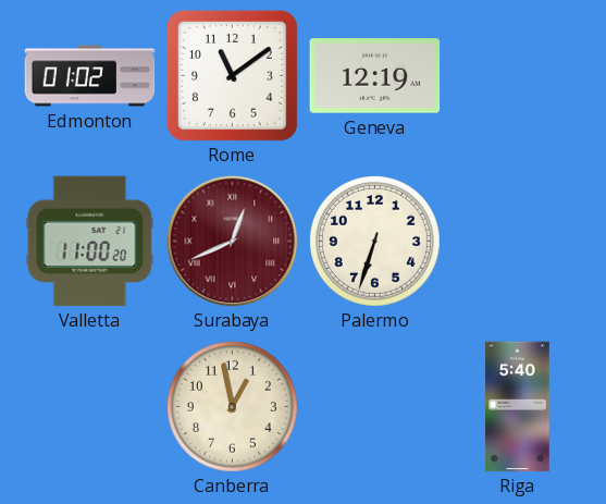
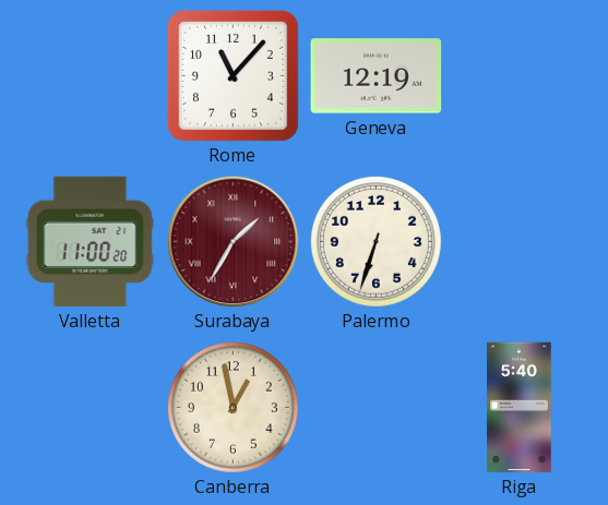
Edmonton: 01:02 -> none
Rome: 11:09 -> 11:07
Surabaya: 12:41 -> 1:35
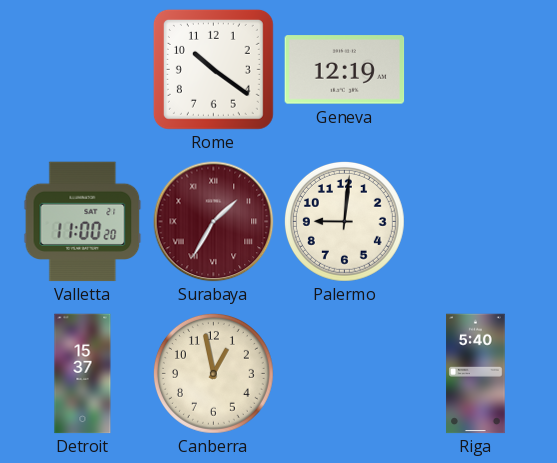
Rome: 11:07 -> 10:21
Palermo: 6:33 -> 9:01
Detroit: none -> 15:37
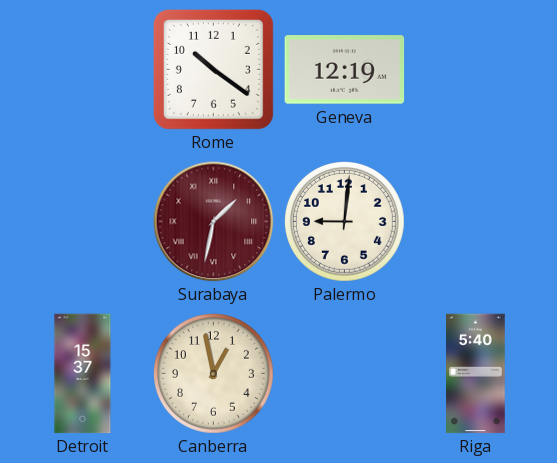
Valletta: 11:00 -> none
Surabaya: 1:35 -> 1:32
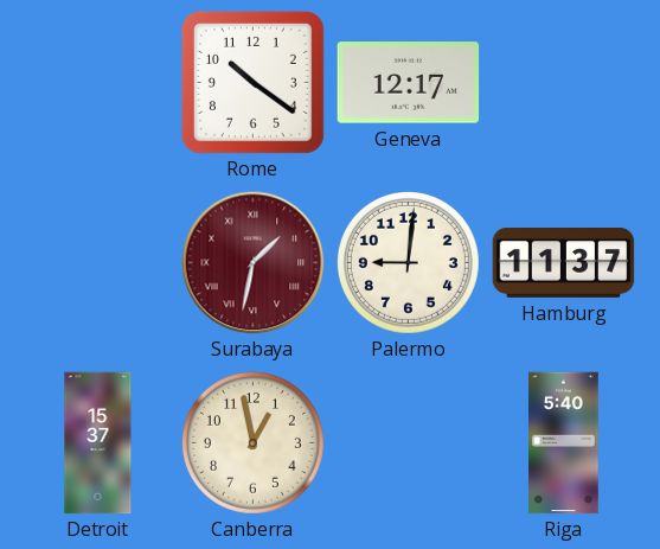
Geneva: 12:19 -> 12:17
Hamburg: none -> 11:37
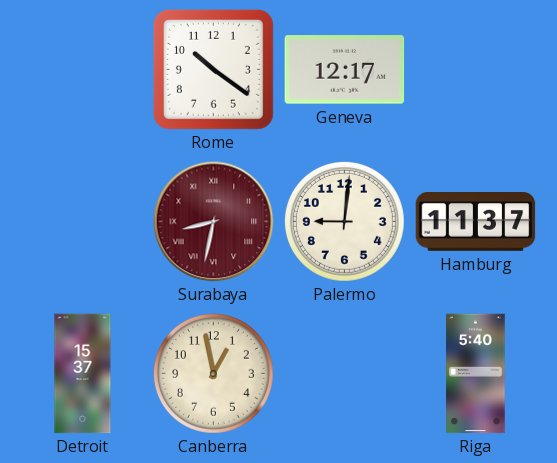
Surabaya: 1:32 -> 8:32
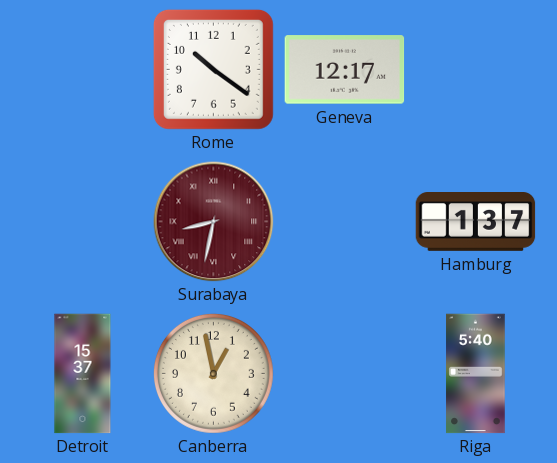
Palermo: 9:01 -> none
Hamburg: 11:37 -> 1:37
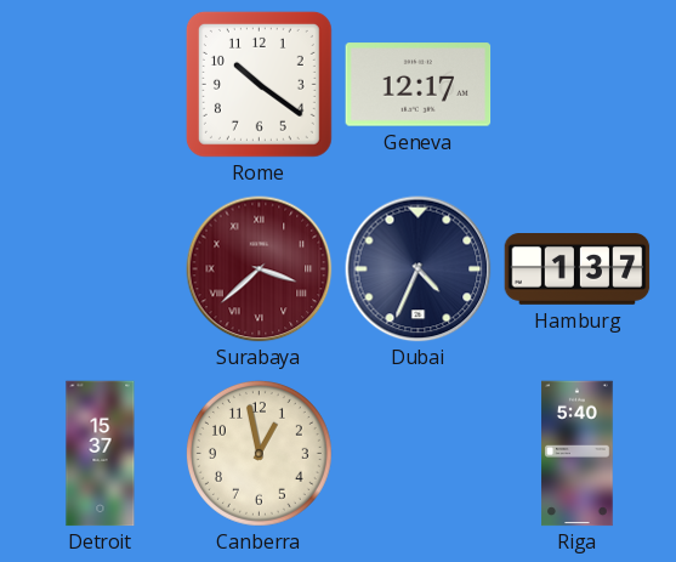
Surabaya: 8:32 -> 3:38
Dubai: none -> 4:34
